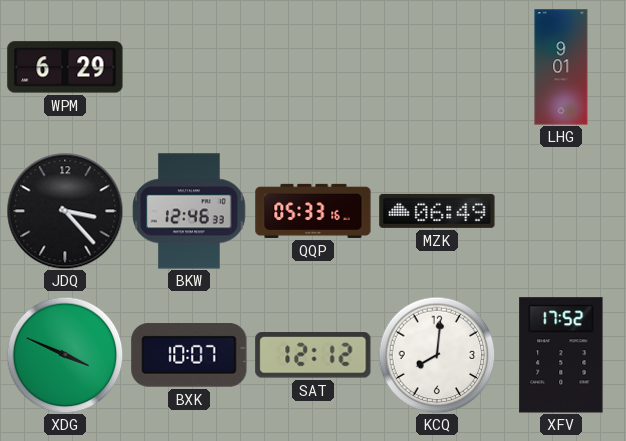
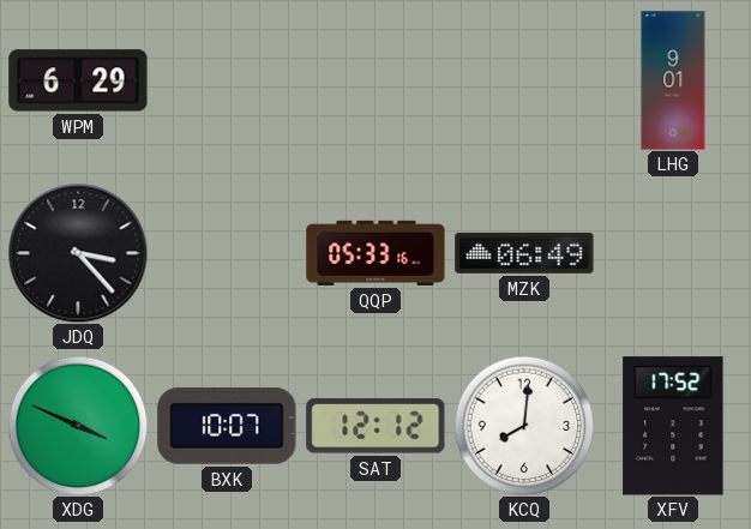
BKW: 12:46 -> none
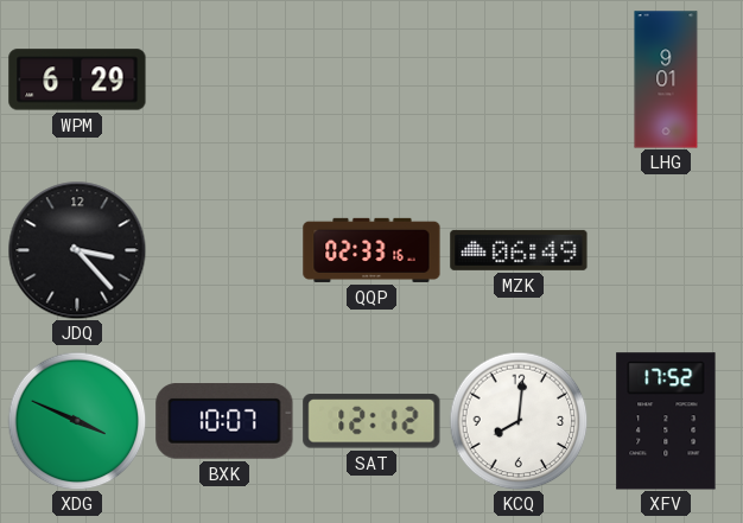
QQP: 05:33 -> 02:33
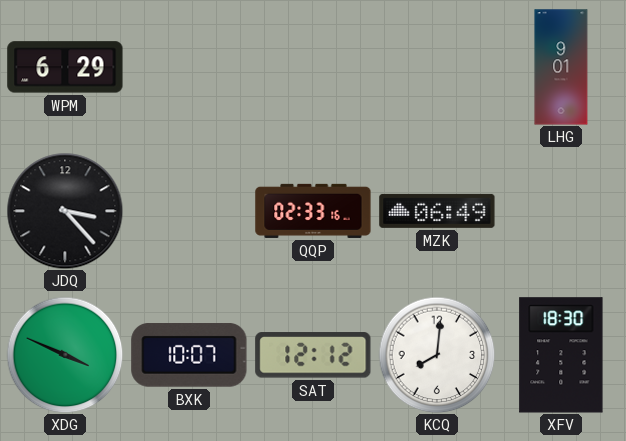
XFV: 17:52 -> 18:30
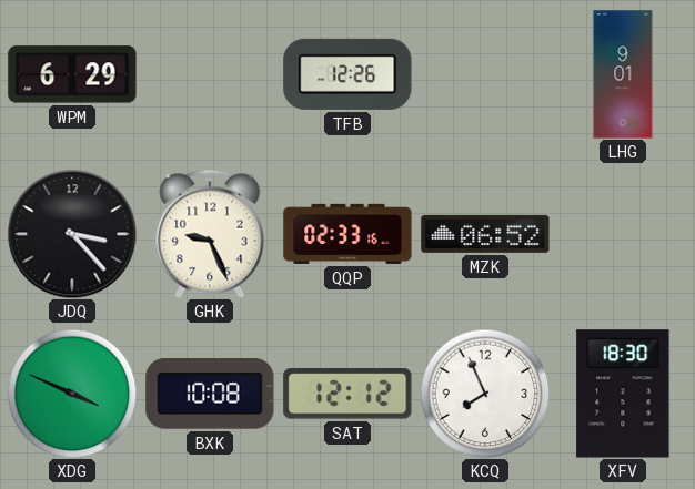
TFB: none -> 12:26
GHK: none -> 9:26
MZK: 06:49 -> 06:52
BXK: 10:07 -> 10:08
KCQ: 8:01 -> 7:56
